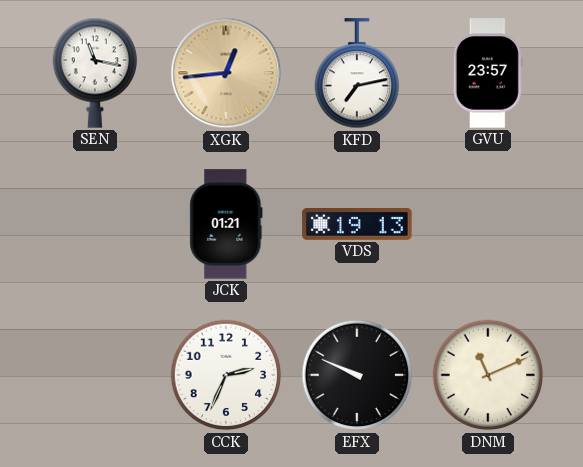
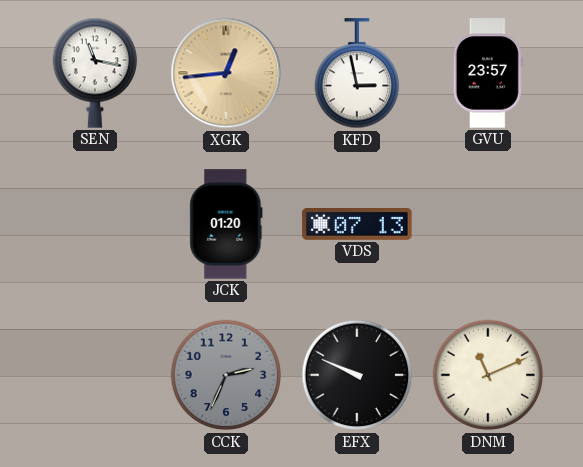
KFD: 7:13 -> 2:58
JCK: 01:21 -> 01:20
VDS: 19:13 -> 07:13
CCK dial: white -> grey
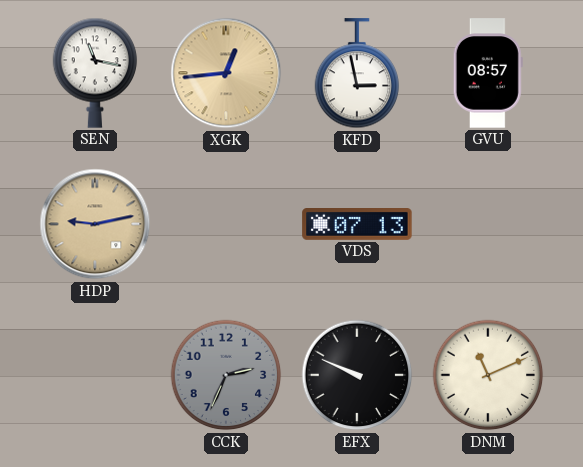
GVU: 23:57 -> 08:57
HDP: none -> 9:13
JCK: 01:20 -> none
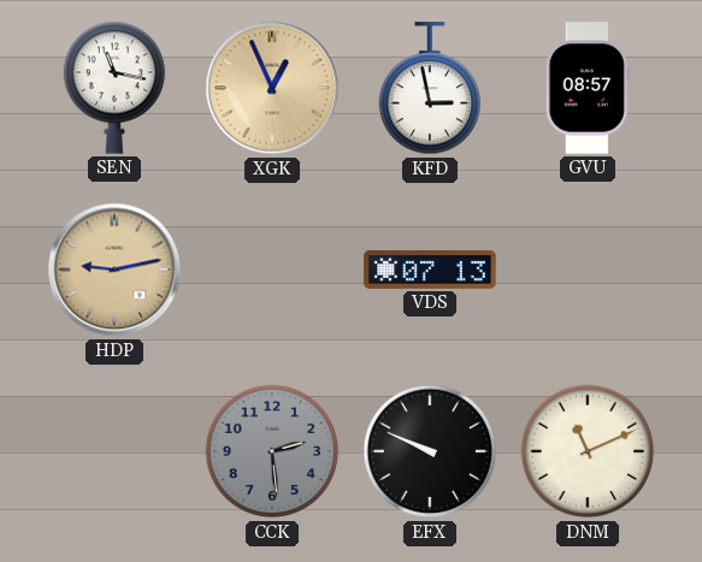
XGK: 12:44 -> 12:56
CCK: 2:34 -> 2:29
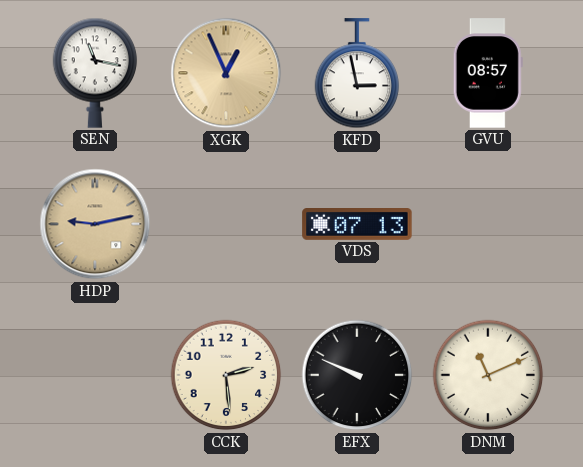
CCK dial: grey -> cream
